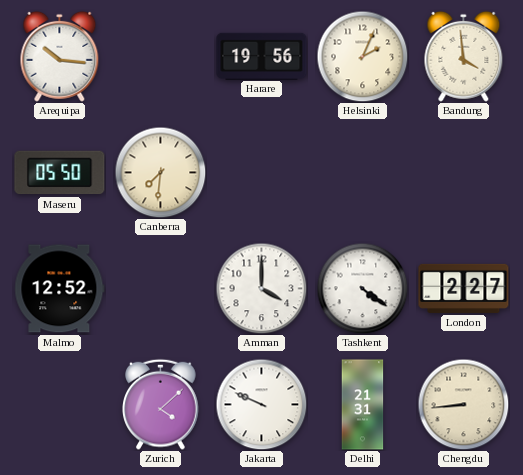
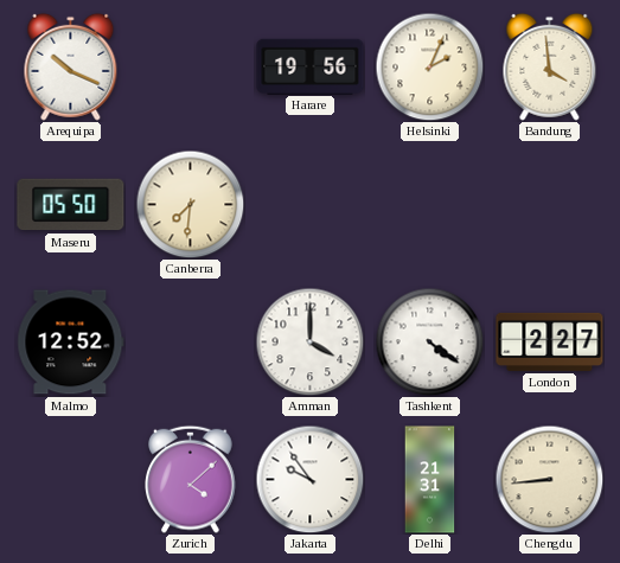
Arequipa: 10:16 -> 10:19
Jakarta: 9:49 -> 9:54
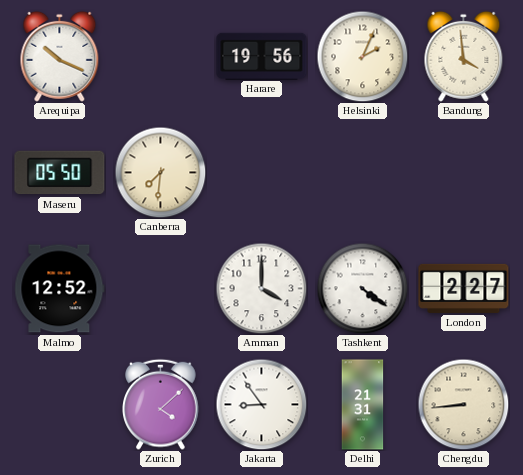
Jakarta: 9:54 -> 8:54
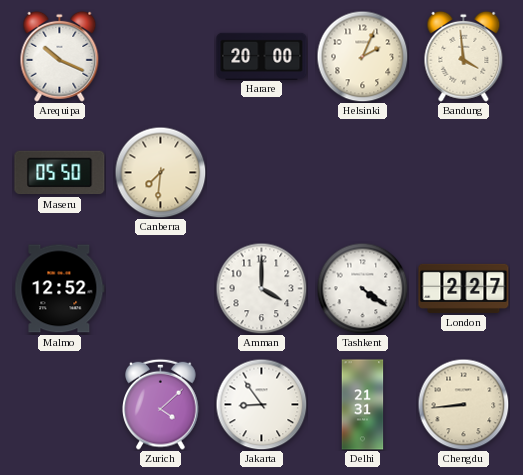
Harare: 19:56 -> 20:00
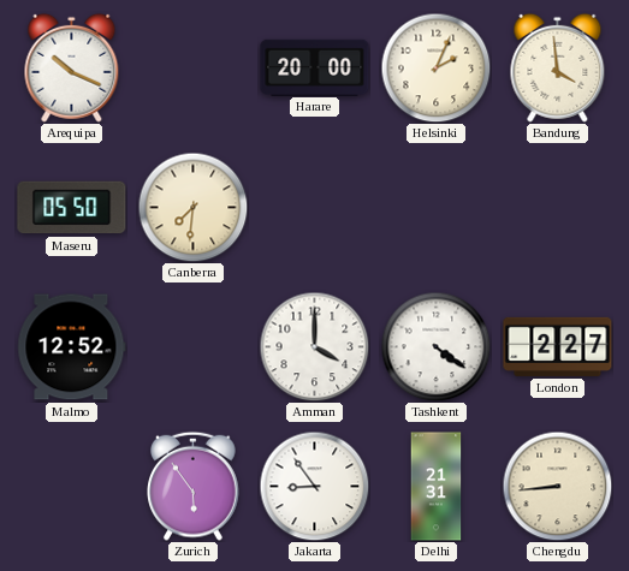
Zurich: 4:08 -> 5:54
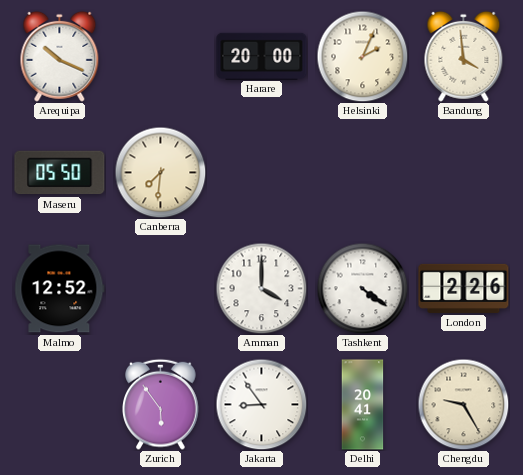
London: 2:27 -> 2:26
Delhi: 21:31 -> 20:41
Chengdu: 8:44 -> 9:25
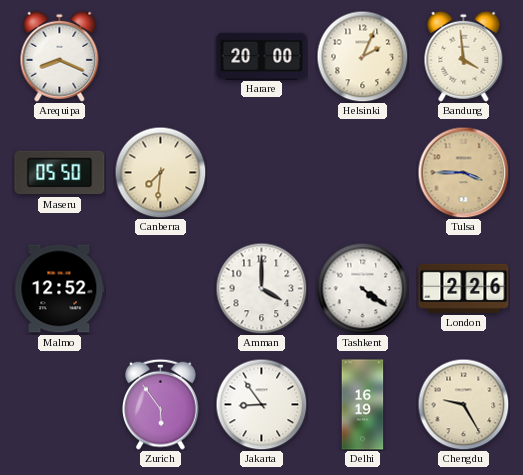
Arequipa: 10:19 -> 8:19
Tulsa: none -> 3:45
Delhi: 20:41 -> 16:19
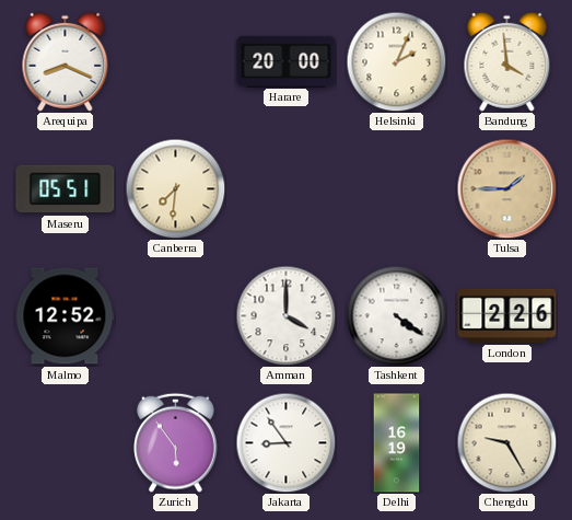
Maseru: 05:50 -> 05:51
Tulsa: 3:45 -> 1:45
